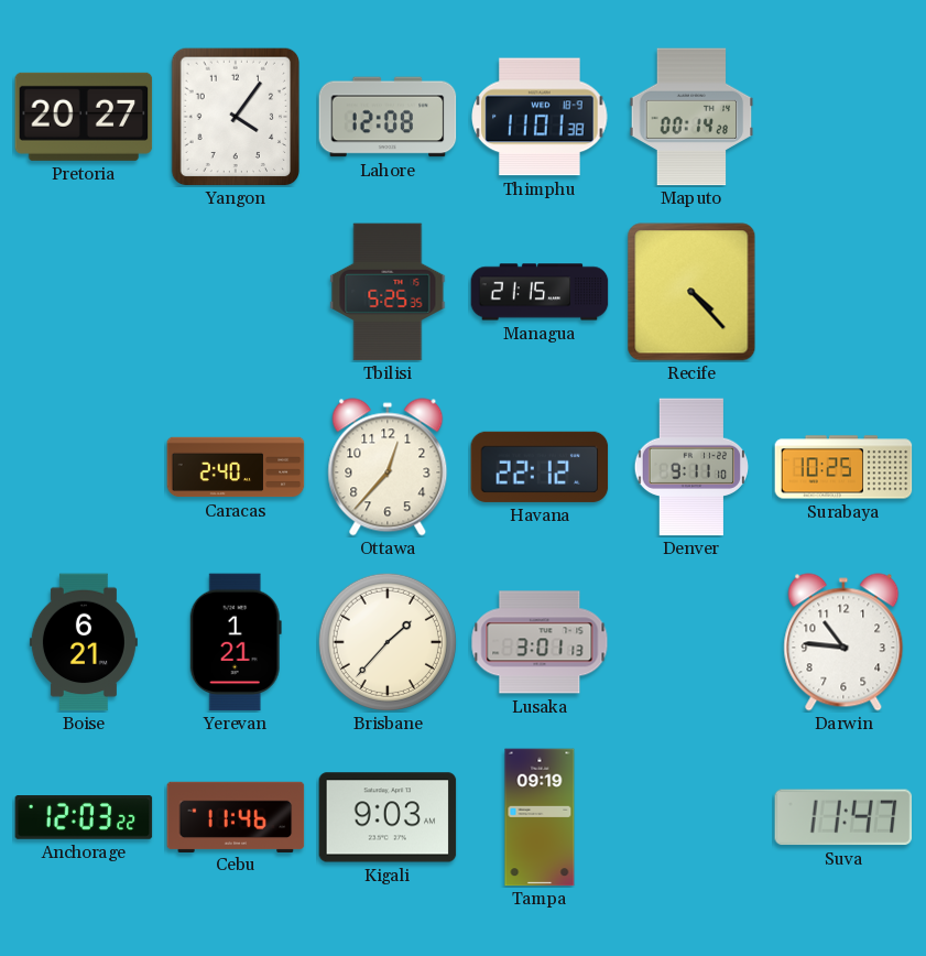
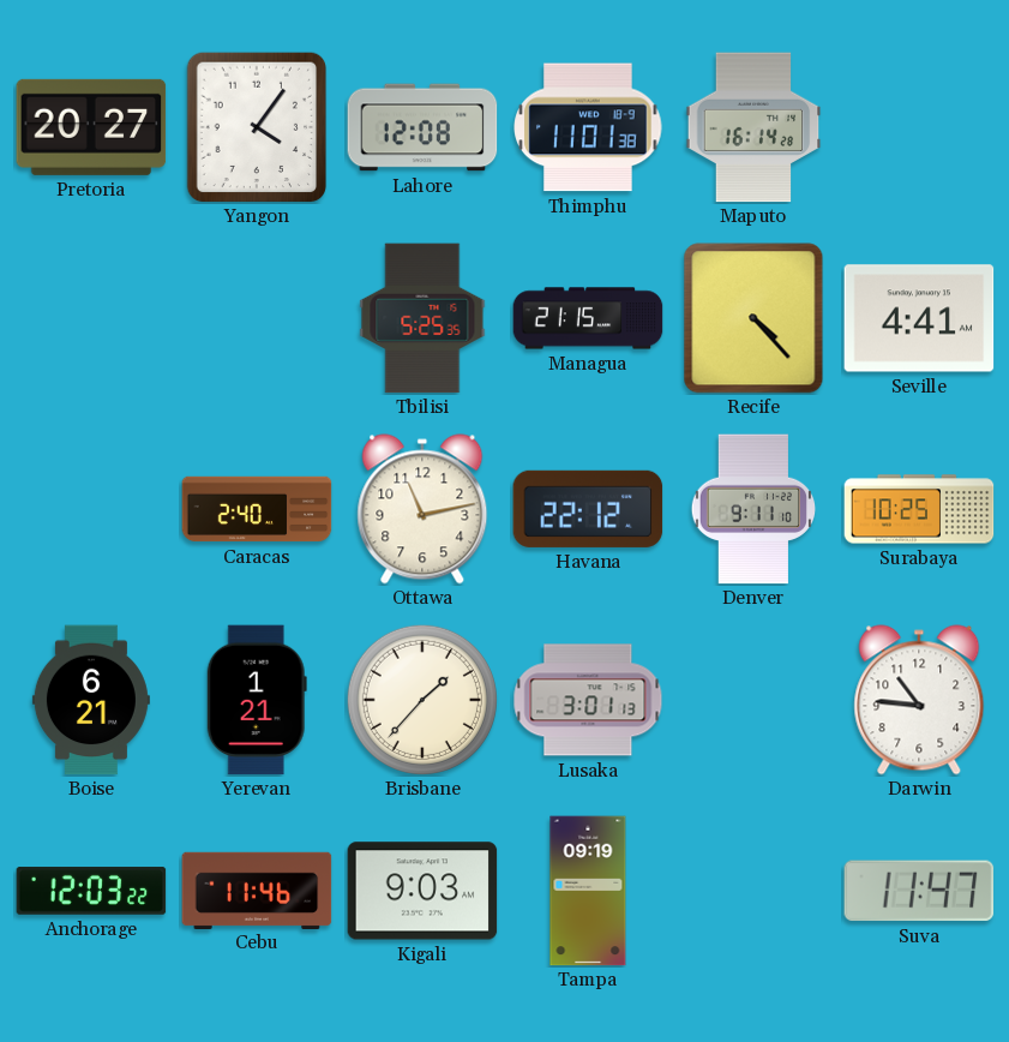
Maputo: 00:14 -> 16:14
Seville: none -> 4:41
Ottawa: 12:37 -> 11:13
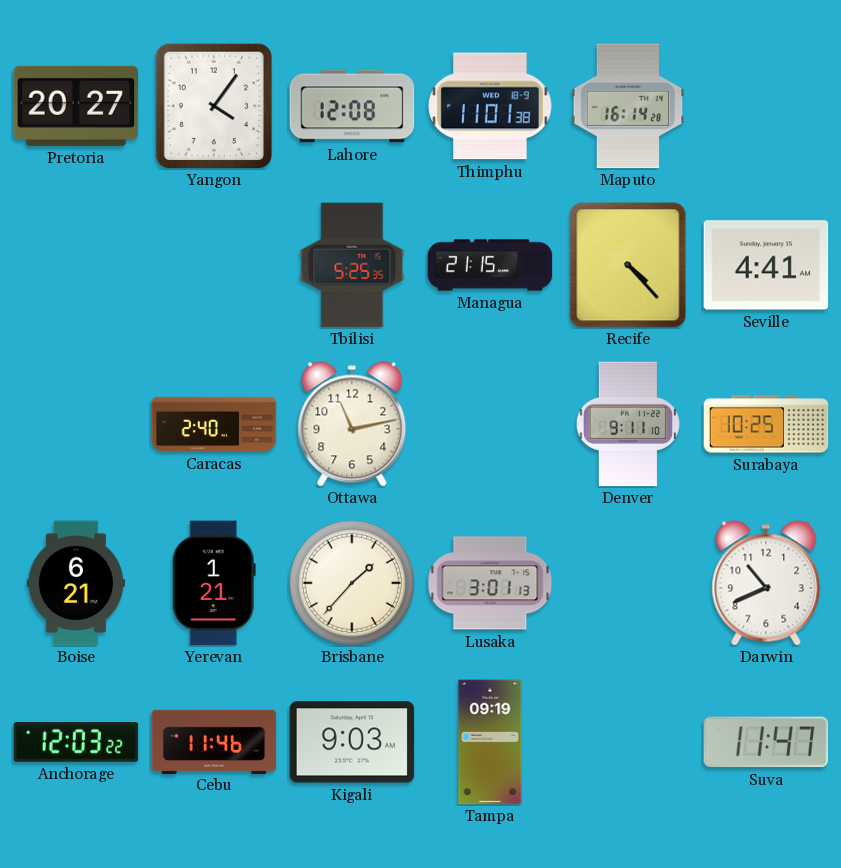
Havana: 22:12 -> none
Darwin: 10:46 -> 10:41
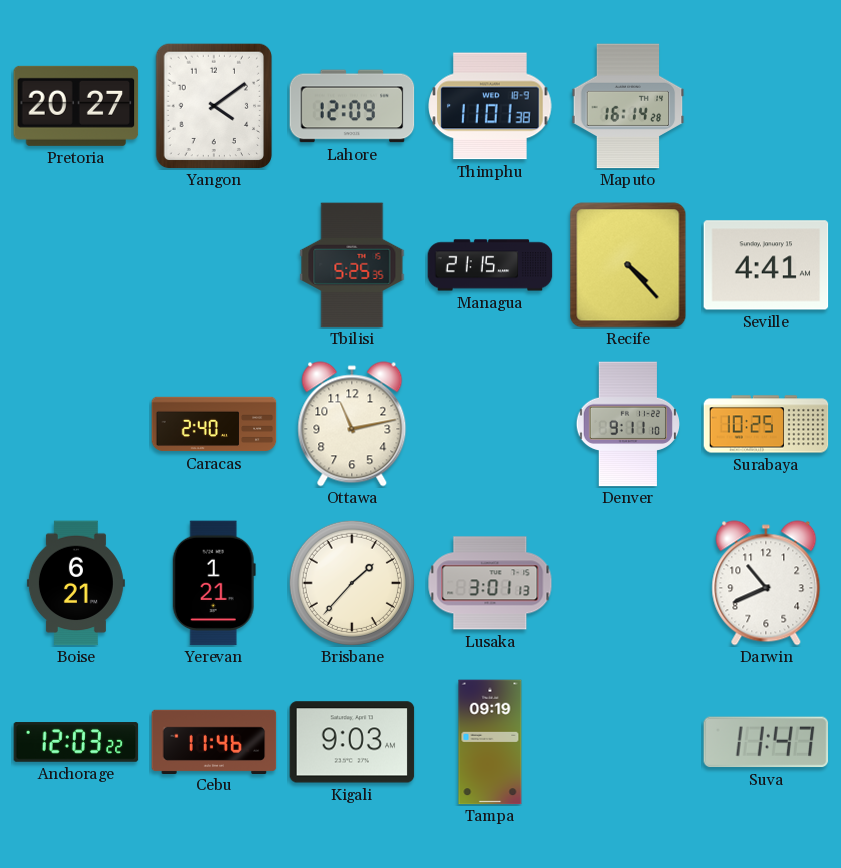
Yangon: 4:06 -> 4:09
Lahore: 12:08 -> 12:09
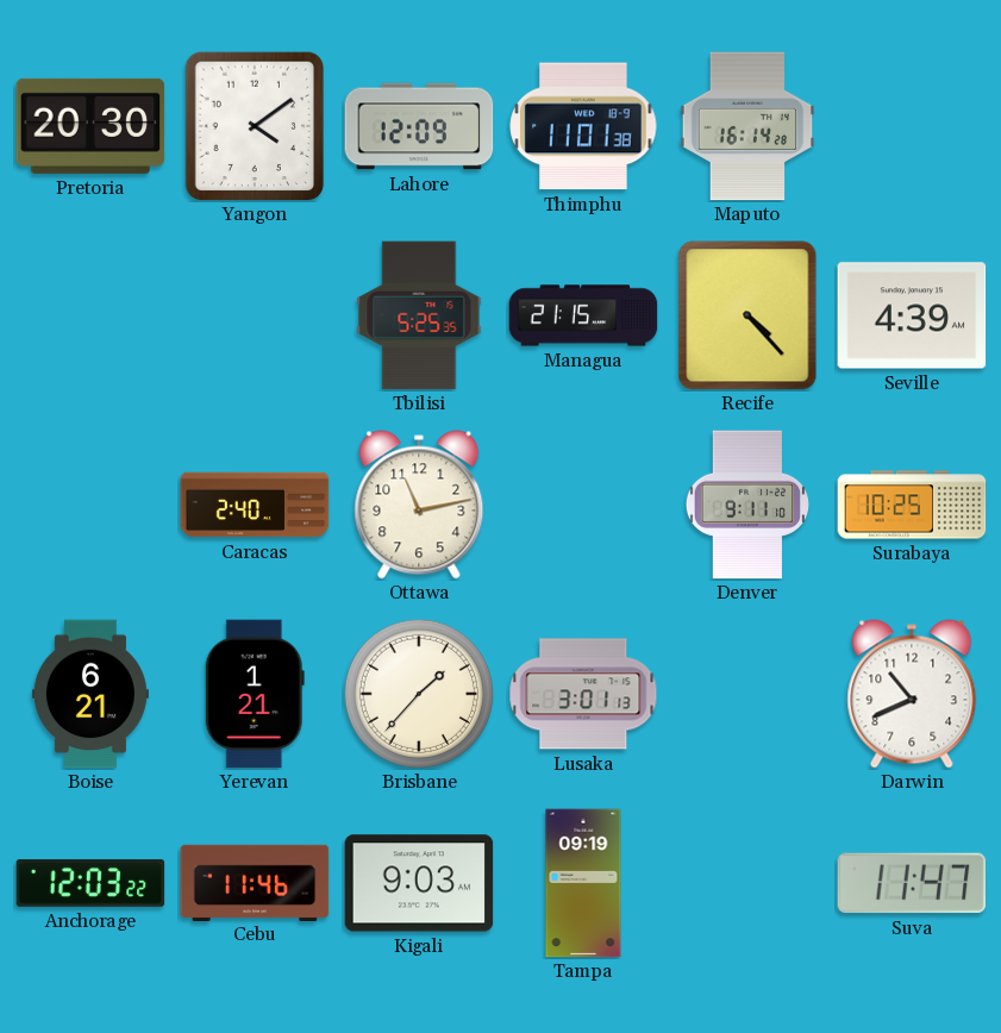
Pretoria: 20:27 -> 20:30
Seville: 4:41 -> 4:39
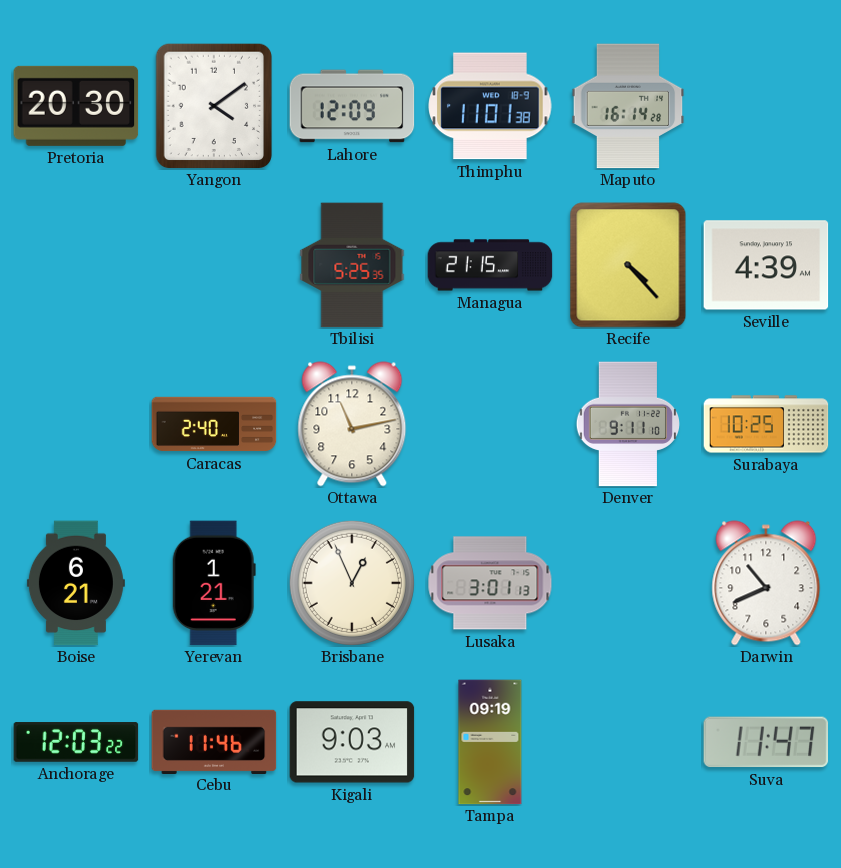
Brisbane: 1:37 -> 12:56
